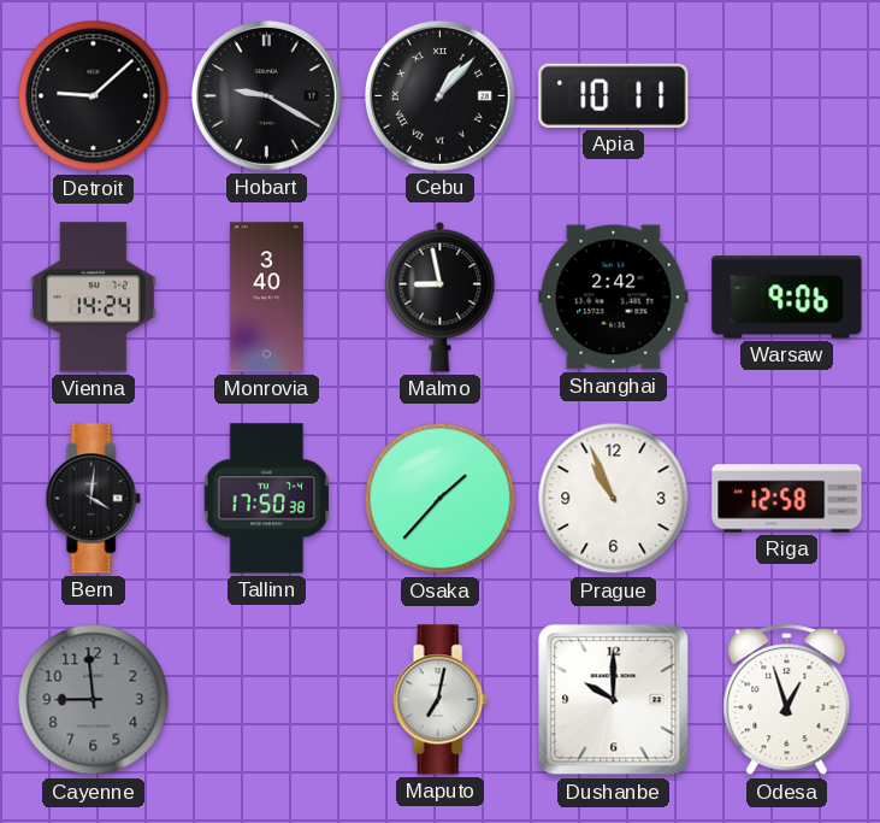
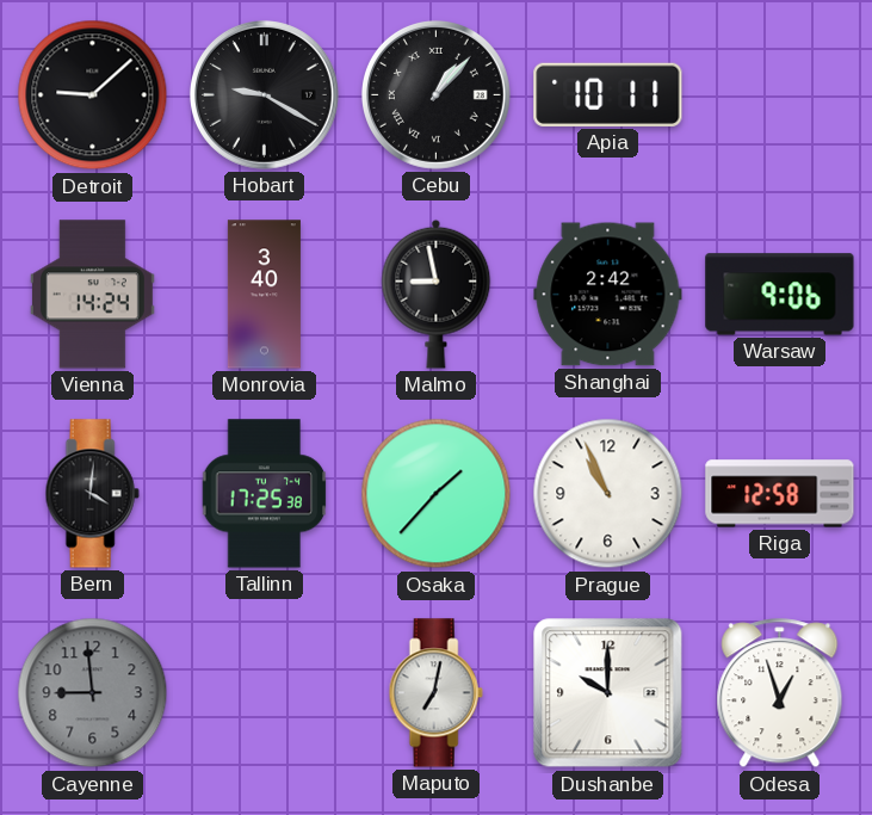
Tallinn: 17:50 -> 17:25
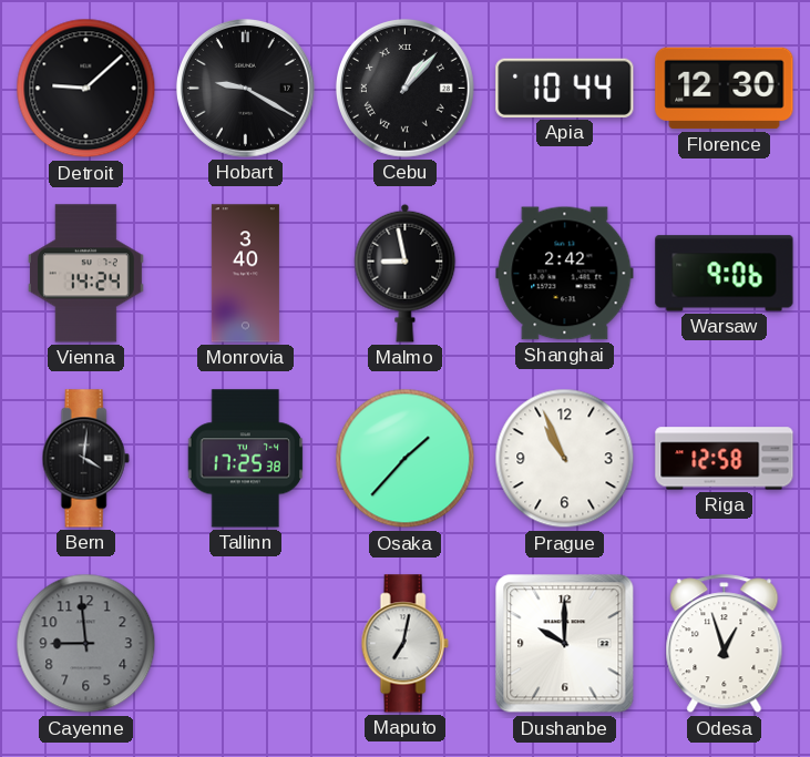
Apia: 10:11 -> 10:44
Florence: none -> 12:30
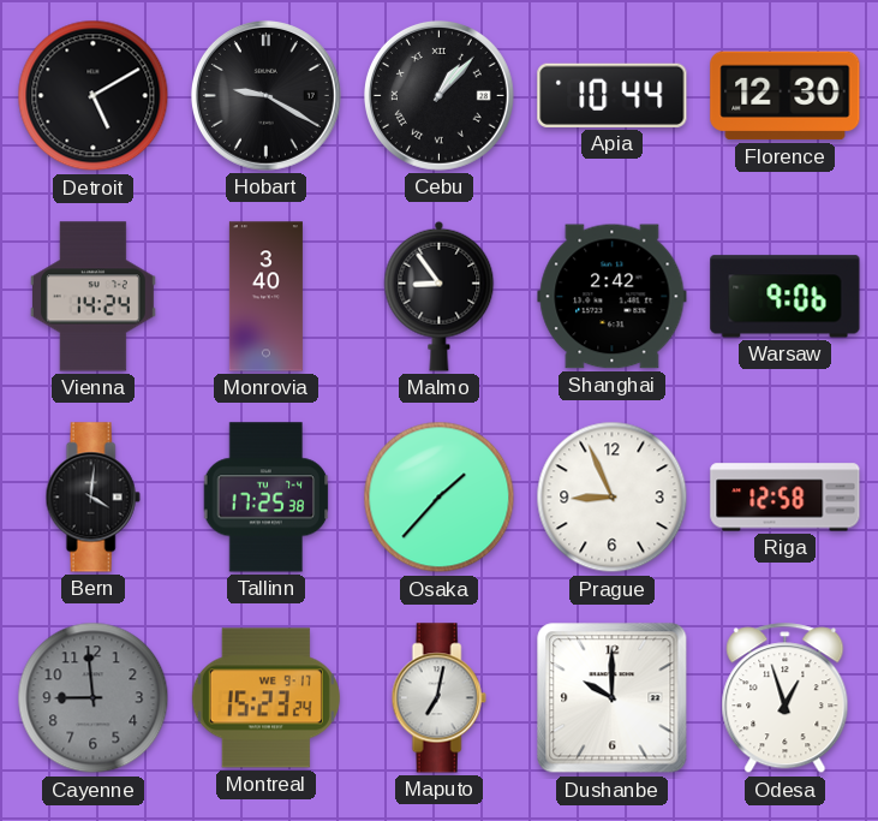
Detroit: 9:08 -> 5:10
Malmo: 8:58 -> 8:54
Prague: 10:56 -> 8:56
Montreal: none -> 15:23
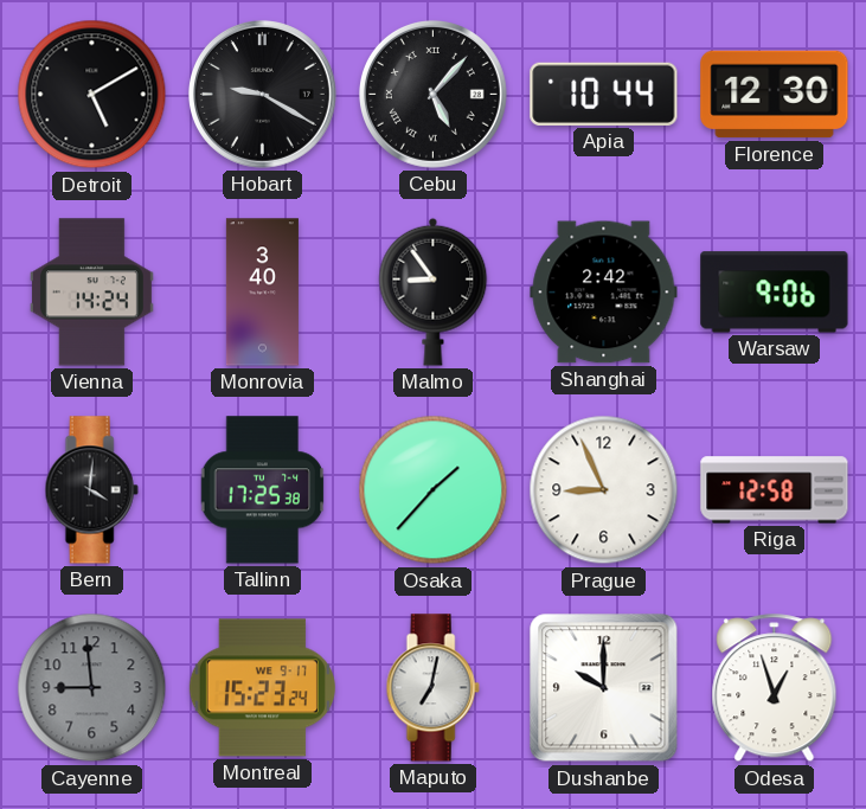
Cebu: 1:07 -> 5:07
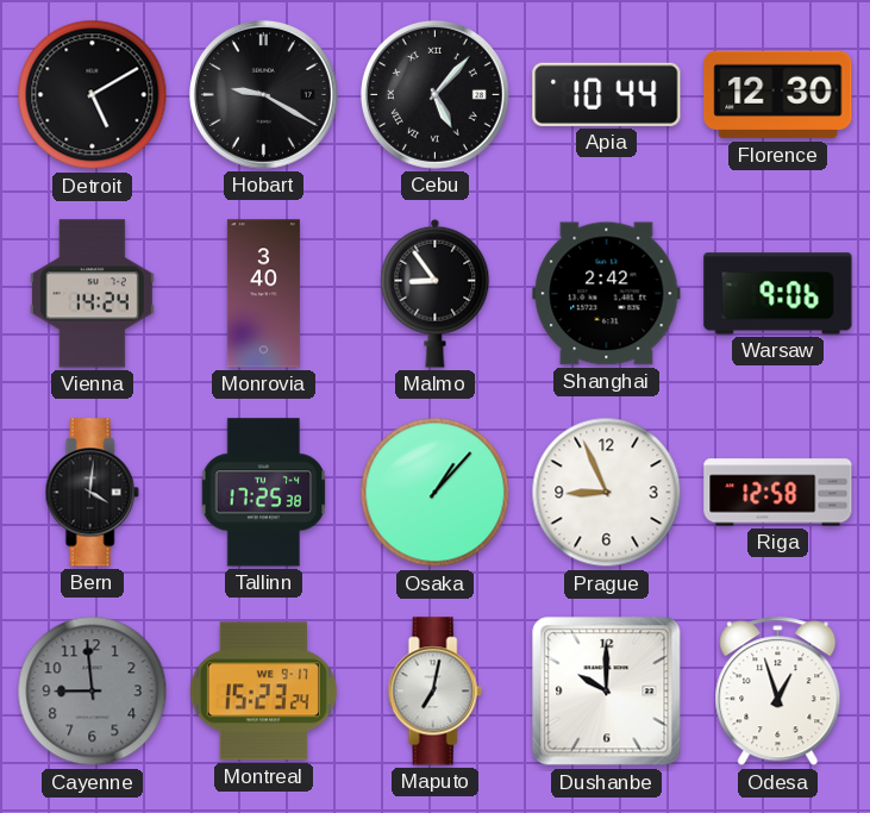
Osaka: 1:37 -> 1:07
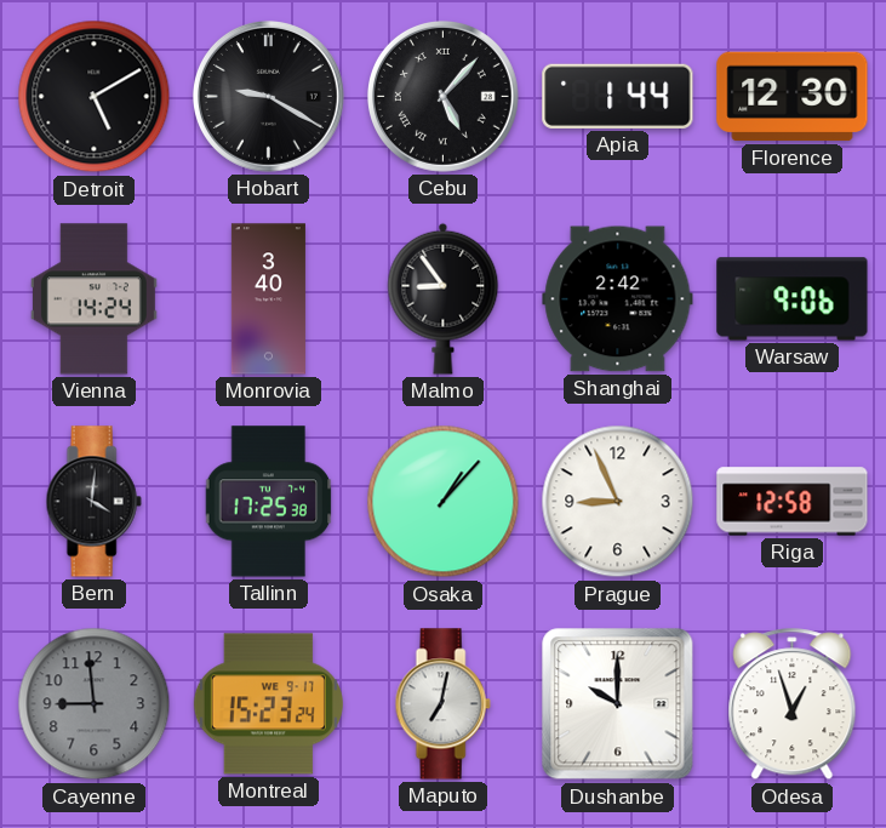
Apia: 10:44 -> 1:44
